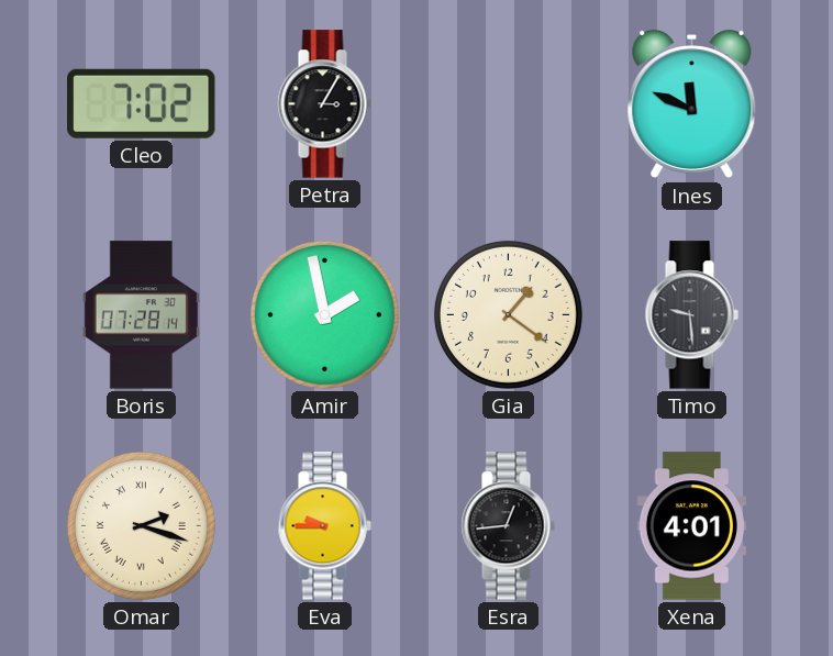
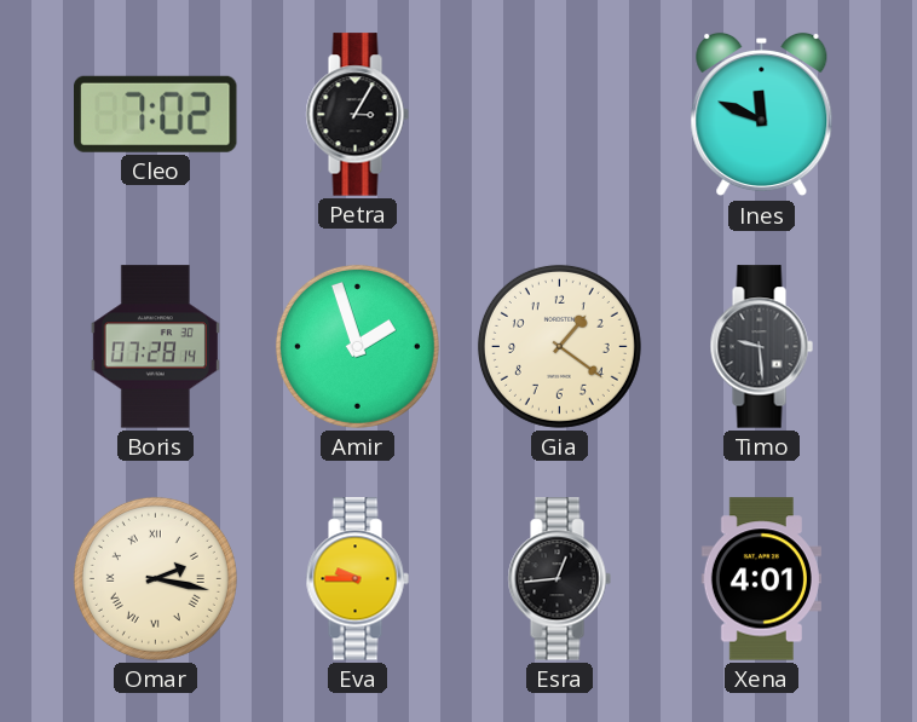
Amir: 1:58 -> 1:57
Omar: 2:18 -> 2:17
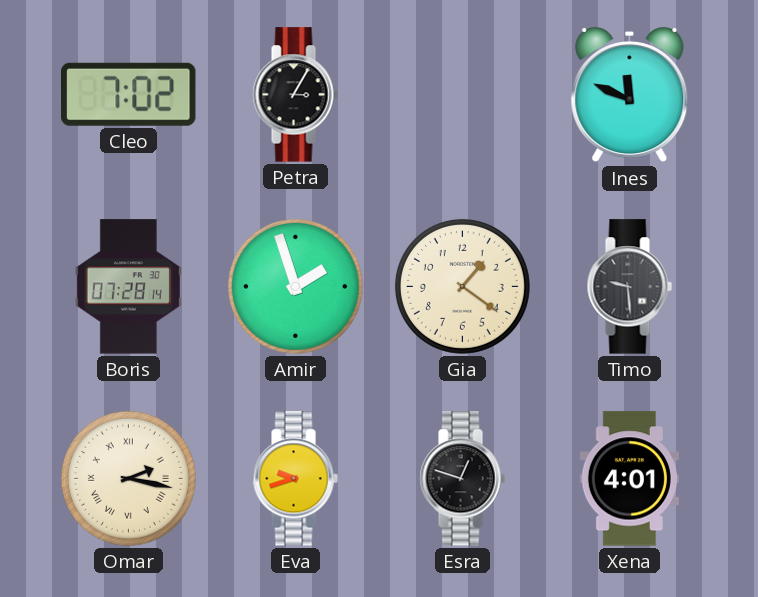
Eva: 9:45 -> 9:42
Esra: 12:44 -> 12:48
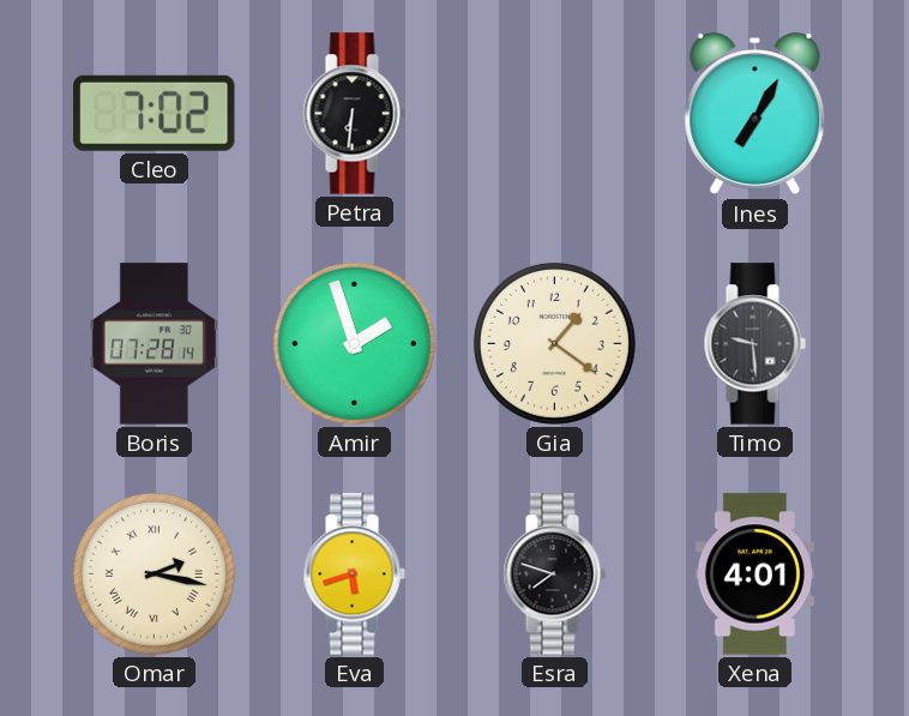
Petra: 3:05 -> 6:31
Ines: 11:49 -> 7:05
Eva: 9:42 -> 5:42
Esra: 12:48 -> 7:48
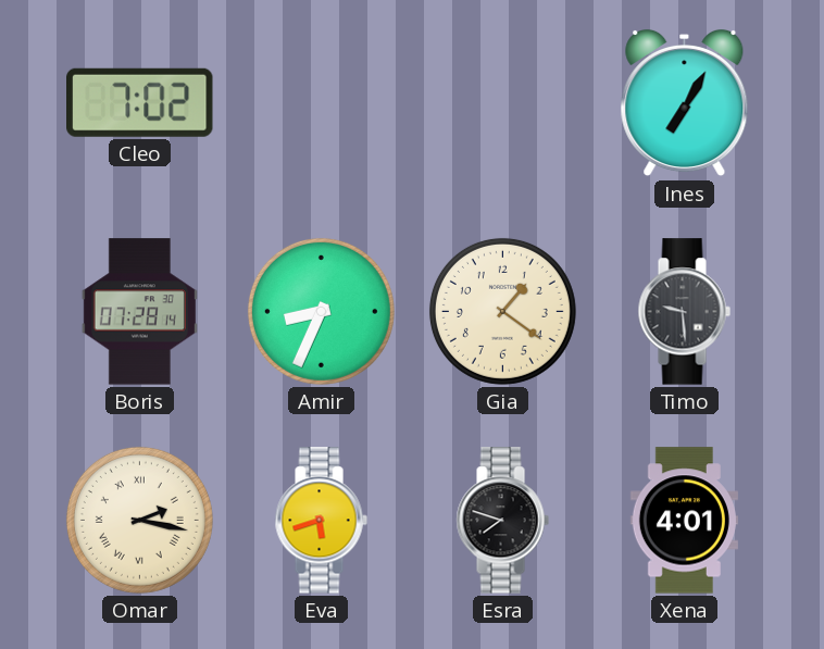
Petra: 6:31 -> none
Amir: 1:57 -> 8:34
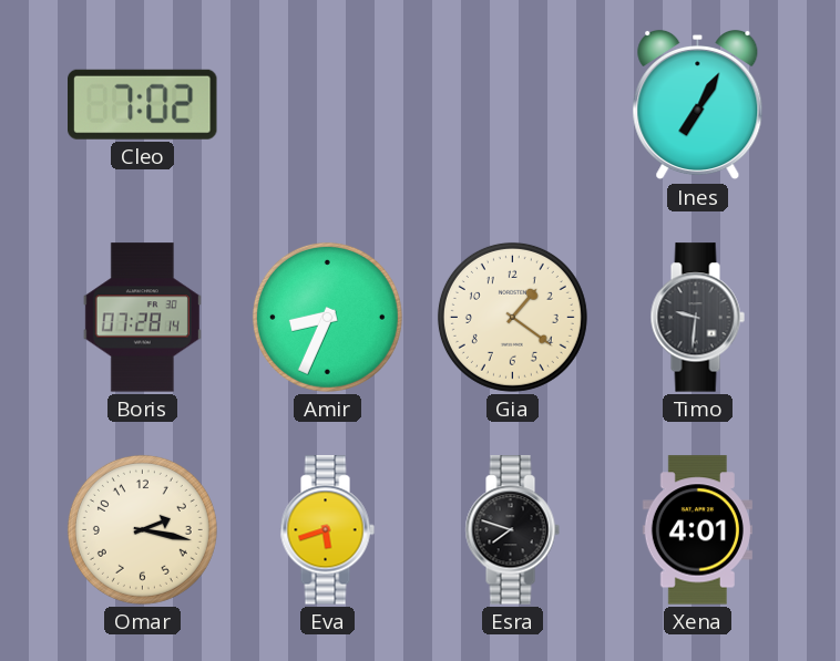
Timo: 9:29 -> 9:31
Omar numerals: Roman -> Arabic
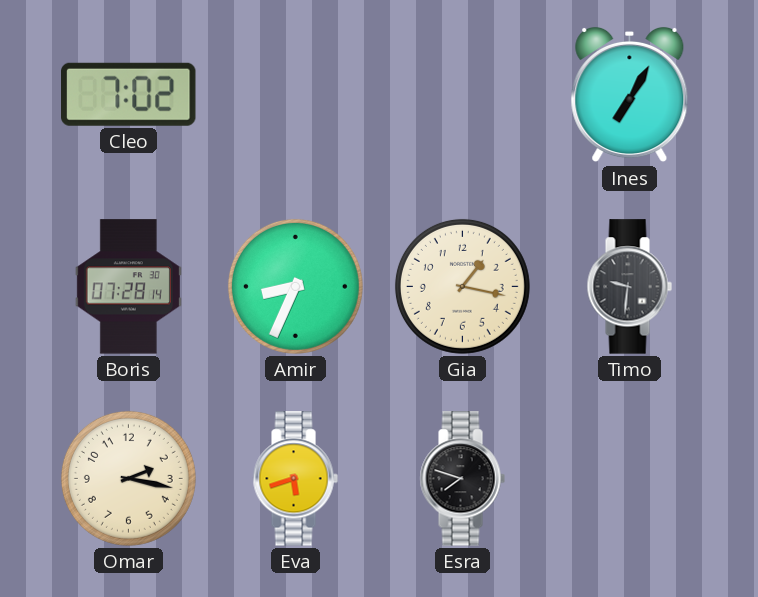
Gia: 1:21 -> 1:17
Xena: 4:01 -> none
